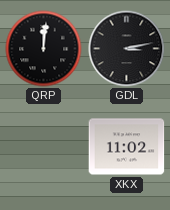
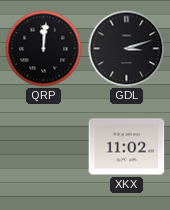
GDL: 3:13 -> 3:12
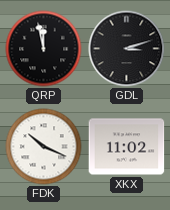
QRP: 12:01 -> 11:58
FDK: none -> 10:19
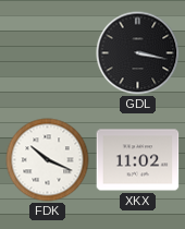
QRP: 11:58 -> none
GDL: 3:12 -> 3:17
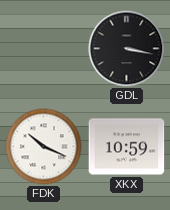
XKX: 11:02 -> 10:59
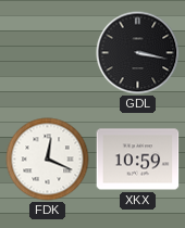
FDK: 10:19 -> 12:19
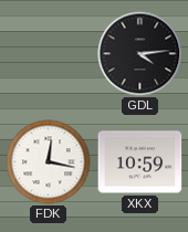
GDL: 3:17 -> 4:14
FDK: 12:19 -> 12:17
